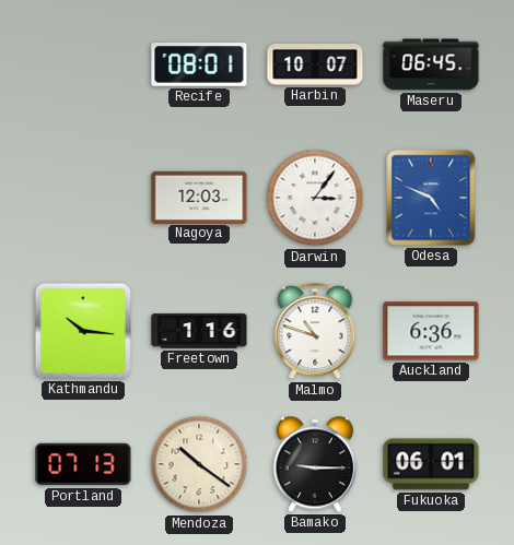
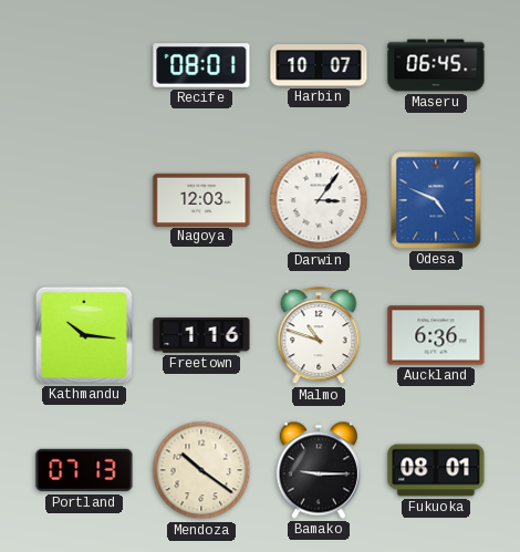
Fukuoka: 06:01 -> 08:01
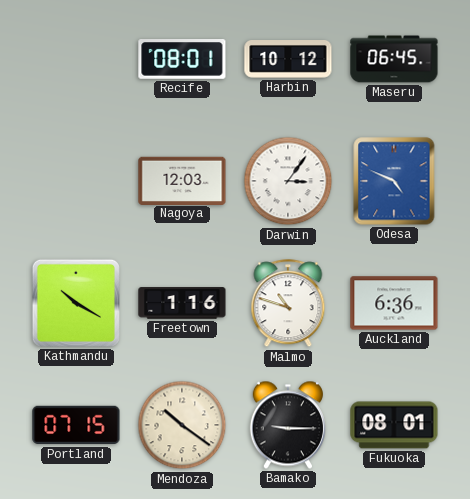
Harbin: 10:07 -> 10:12
Kathmandu: 10:16 -> 10:20
Portland: 07:13 -> 07:15
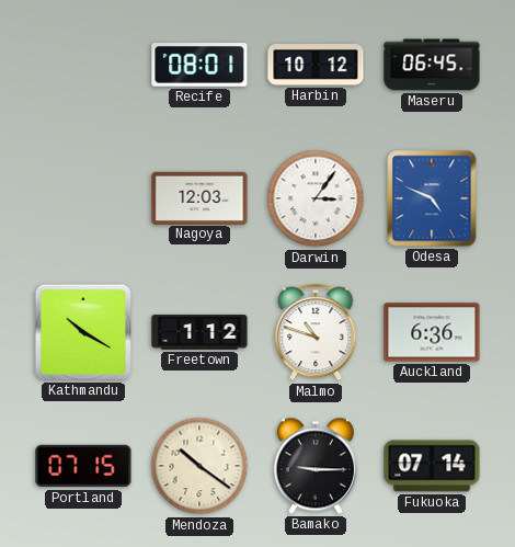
Freetown: 1:16 -> 1:12
Fukuoka: 08:01 -> 07:14
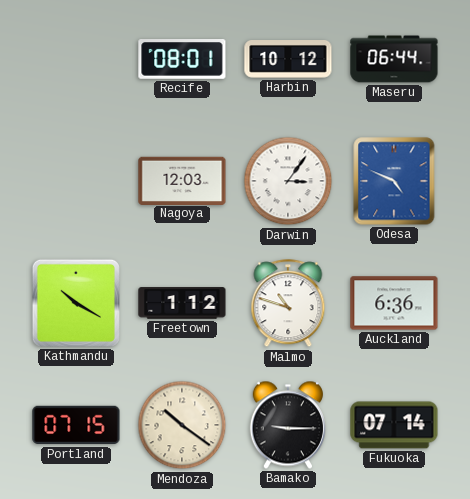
Maseru: 06:45 -> 06:44
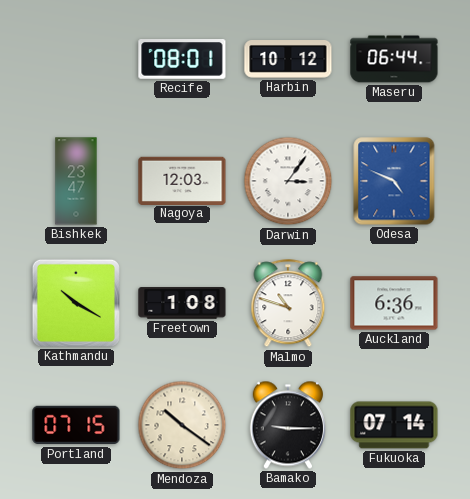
Bishkek: none -> 23:47
Freetown: 1:12 -> 1:08
